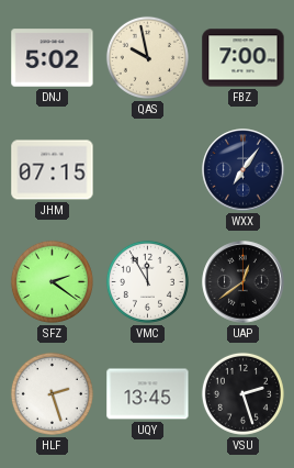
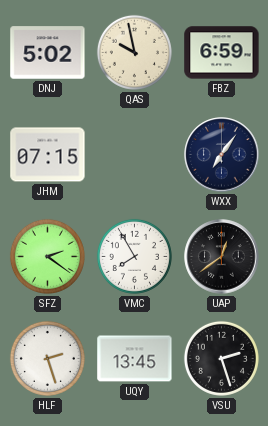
FBZ: 7:00 -> 6:59
VMC: 11:55 -> 7:55
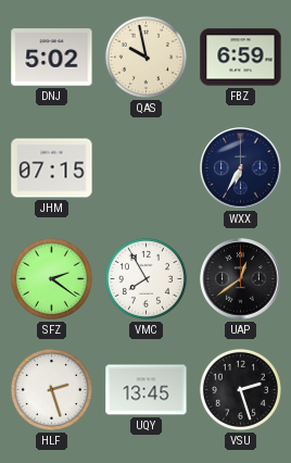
WXX: 7:06 -> 6:35
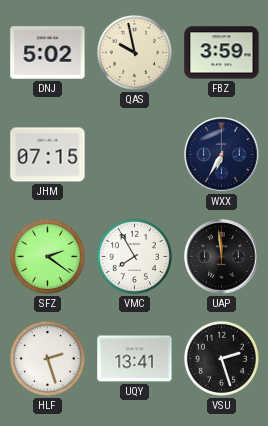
FBZ: 6:59 -> 3:59
UAP: 12:39 -> 11:59
UQY: 13:45 -> 13:41
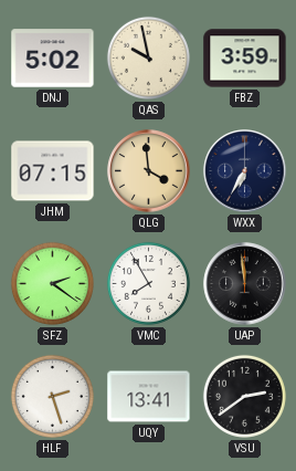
QLG: none -> 3:59
VSU: 2:27 -> 2:39
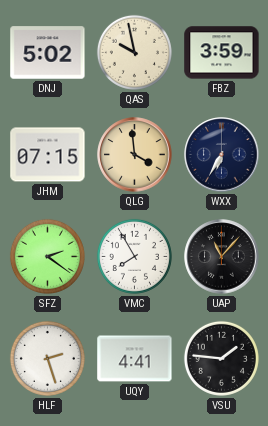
UAP: 11:59 -> 11:07
UQY: 13:41 -> 4:41
VSU: 2:39 -> 1:46
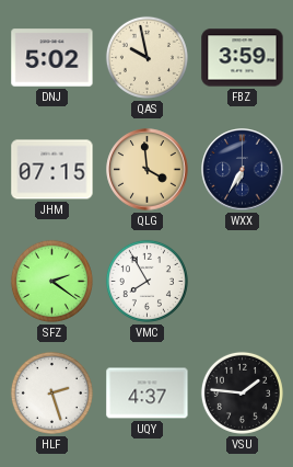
UAP: 11:07 -> none
UQY: 4:41 -> 4:37
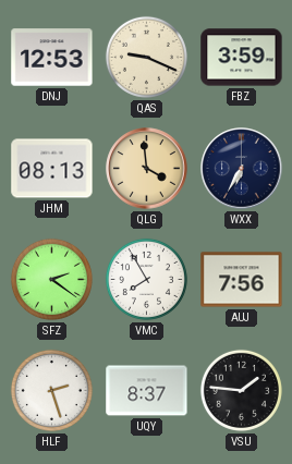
DNJ: 5:02 -> 12:53
QAS: 9:58 -> 9:19
JHM: 07:15 -> 08:13
AUJ: none -> 7:56
UQY: 4:37 -> 8:37
